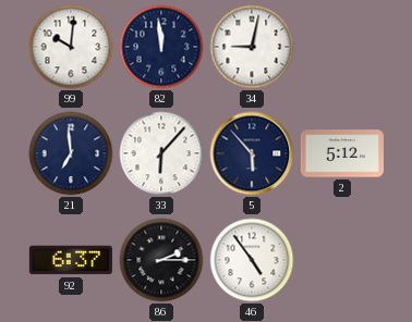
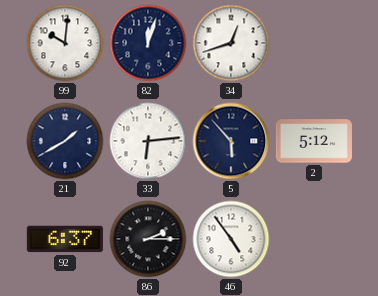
82: 11:59 -> 12:03
34: 9:02 -> 12:42
21: 6:59 -> 1:40
33: 6:07 -> 6:14
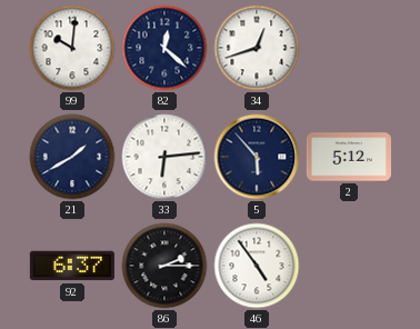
82: 12:03 -> 12:22
